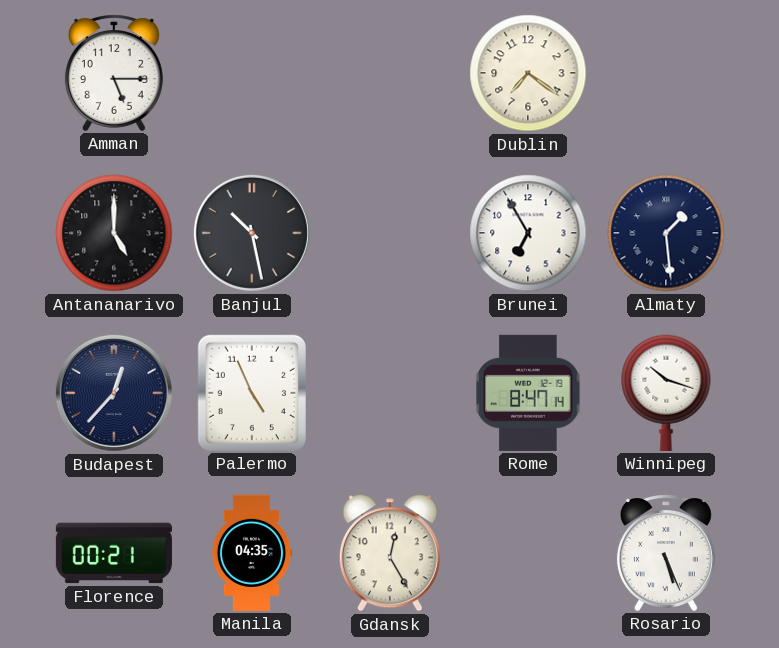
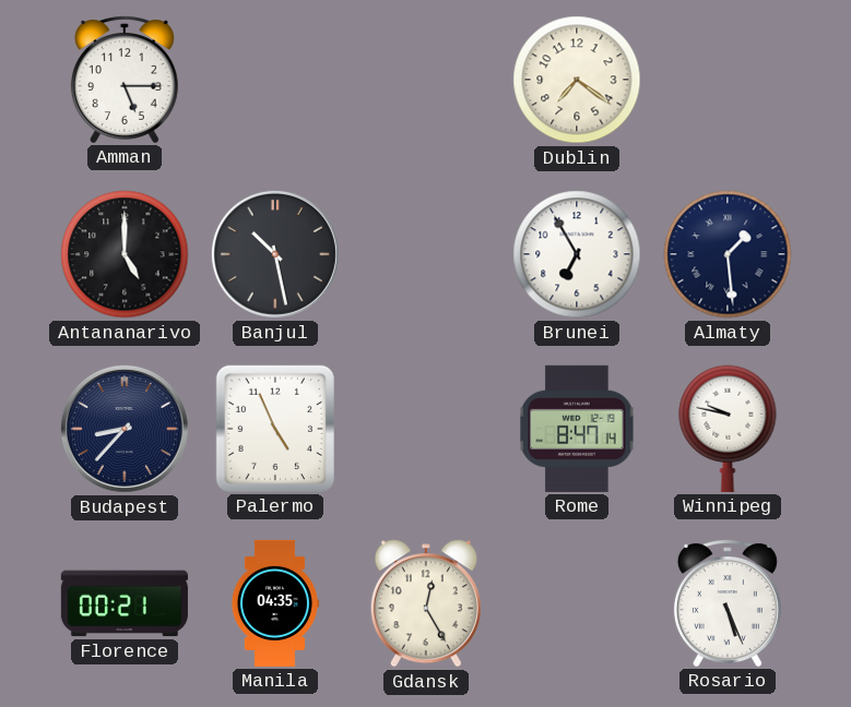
Budapest: 12:37 -> 8:37
Winnipeg: 10:18 -> 9:47
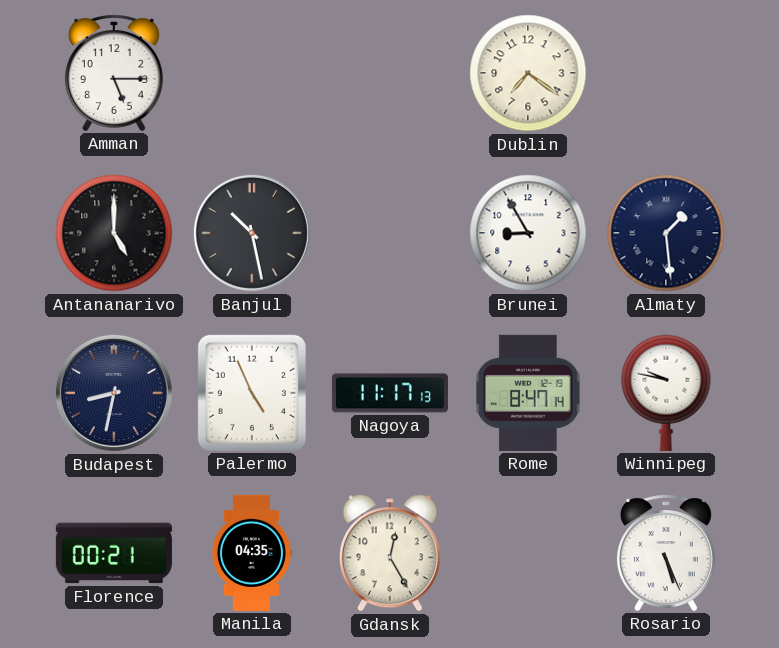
Brunei: 6:55 -> 8:55
Budapest: 8:37 -> 8:32
Nagoya: none -> 11:17
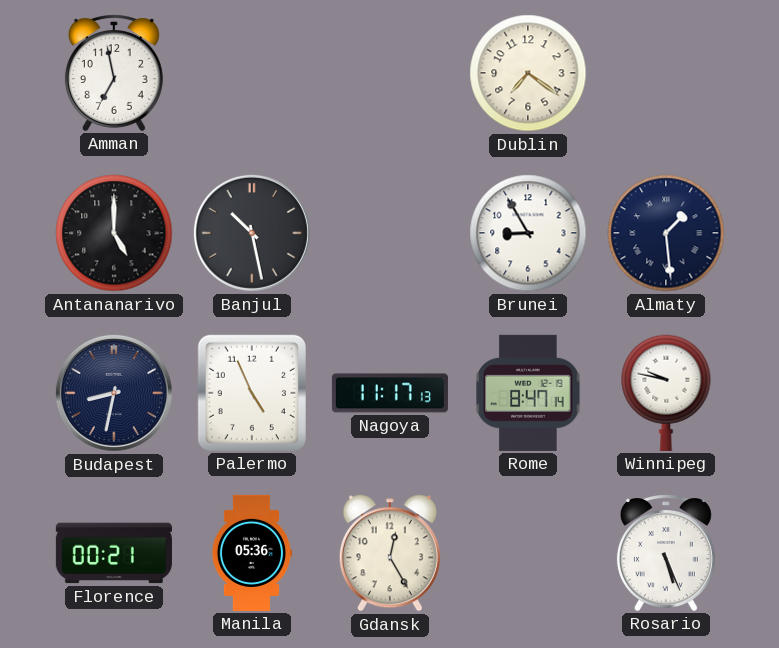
Amman: 5:15 -> 6:58
Manila: 04:35 -> 05:36
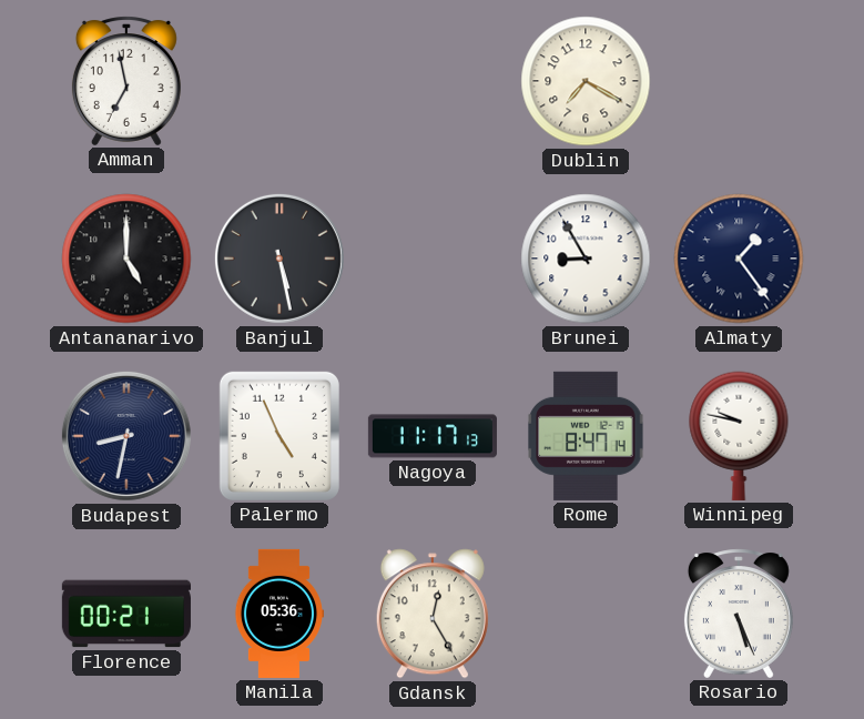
Dublin: 7:21 -> 7:20
Banjul: 10:28 -> 5:28
Almaty: 1:29 -> 1:24
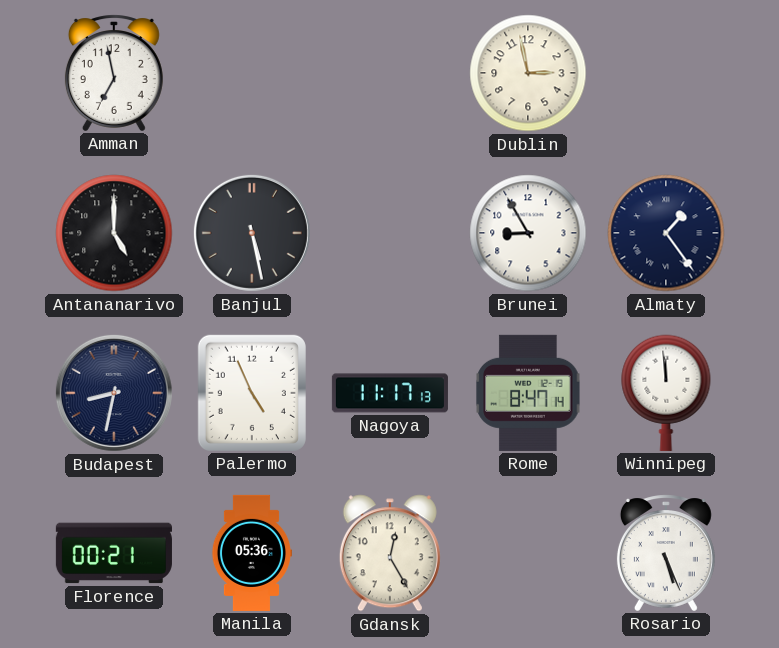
Dublin: 7:20 -> 2:58
Winnipeg: 9:47 -> 11:59
